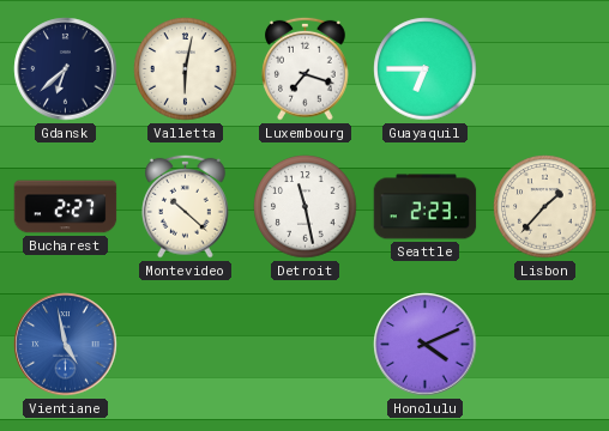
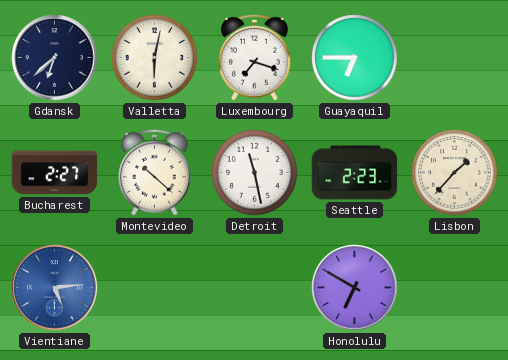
Vientiane: 4:58 -> 5:14
Honolulu: 4:11 -> 6:50
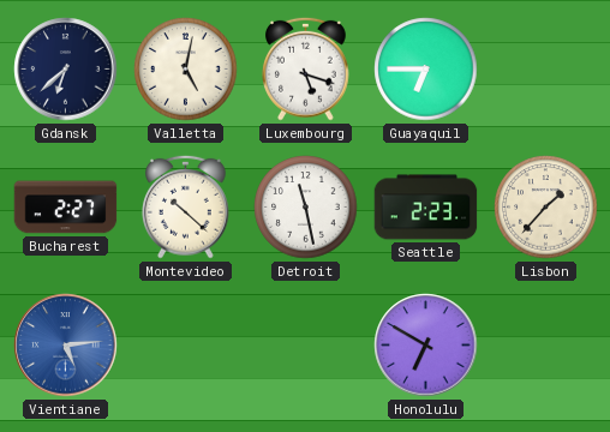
Valletta: 6:02 -> 5:02
Luxembourg: 7:18 -> 5:18
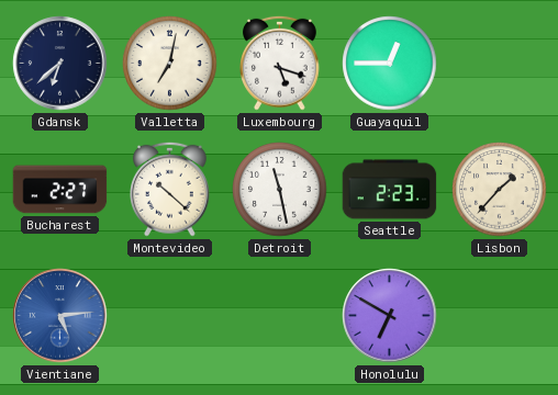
Valletta: 5:02 -> 7:02
Guayaquil: 6:45 -> 12:45
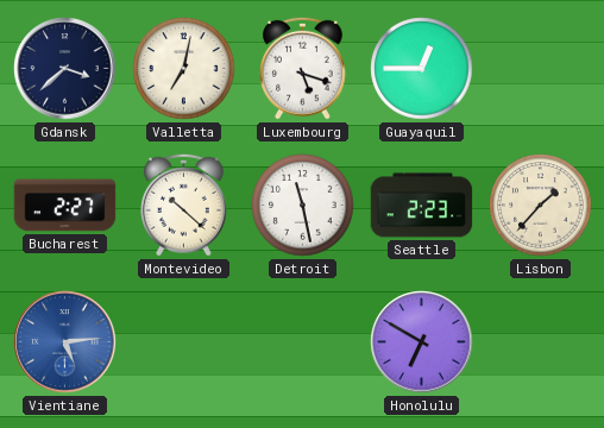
Gdansk: 6:38 -> 3:38
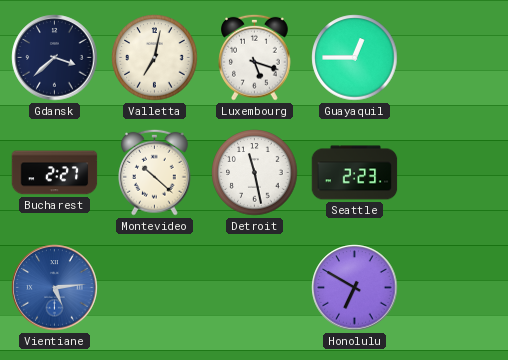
Lisbon: 1:37 -> none
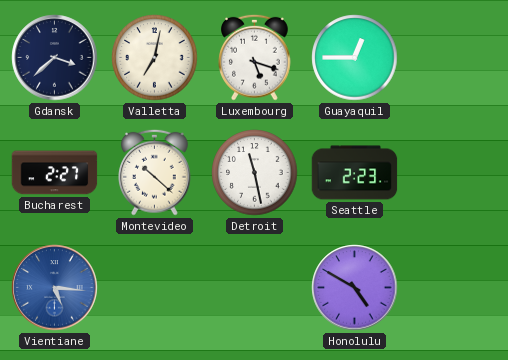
Vientiane: 5:14 -> 5:16
Honolulu: 6:50 -> 4:50
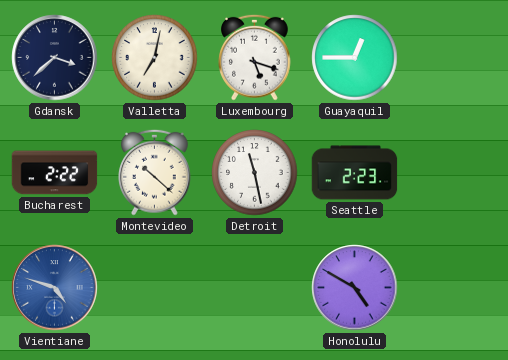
Bucharest: 2:27 -> 2:22
Vientiane: 5:16 -> 4:48
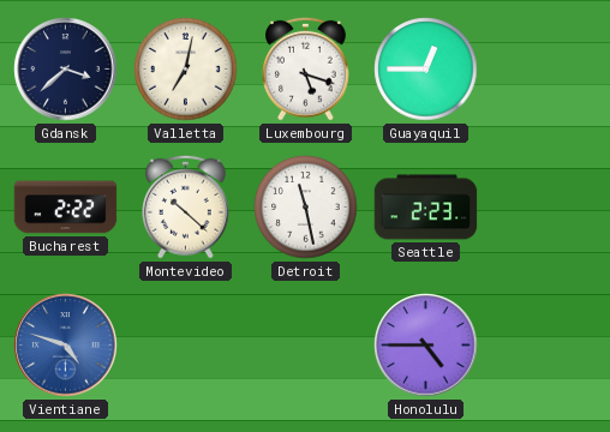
Honolulu: 4:50 -> 4:45
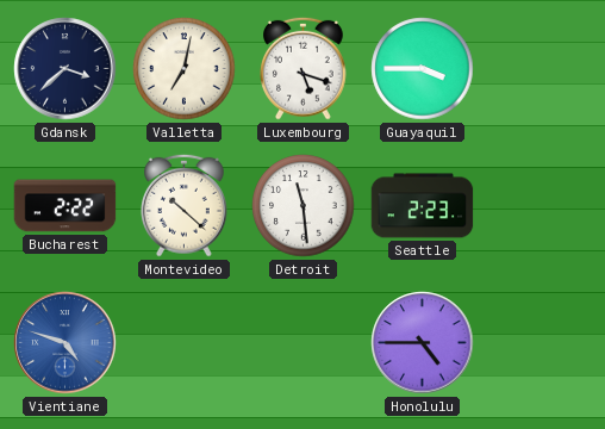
Guayaquil: 12:45 -> 3:45
Detroit: 11:28 -> 11:29
